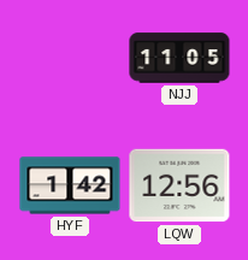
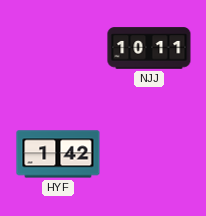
NJJ: 11:05 -> 10:11
LQW: 12:56 -> none
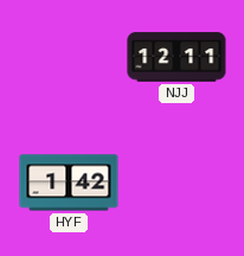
NJJ: 10:11 -> 12:11
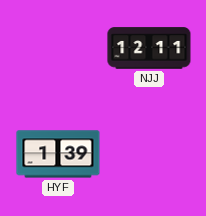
HYF: 1:42 -> 1:39
